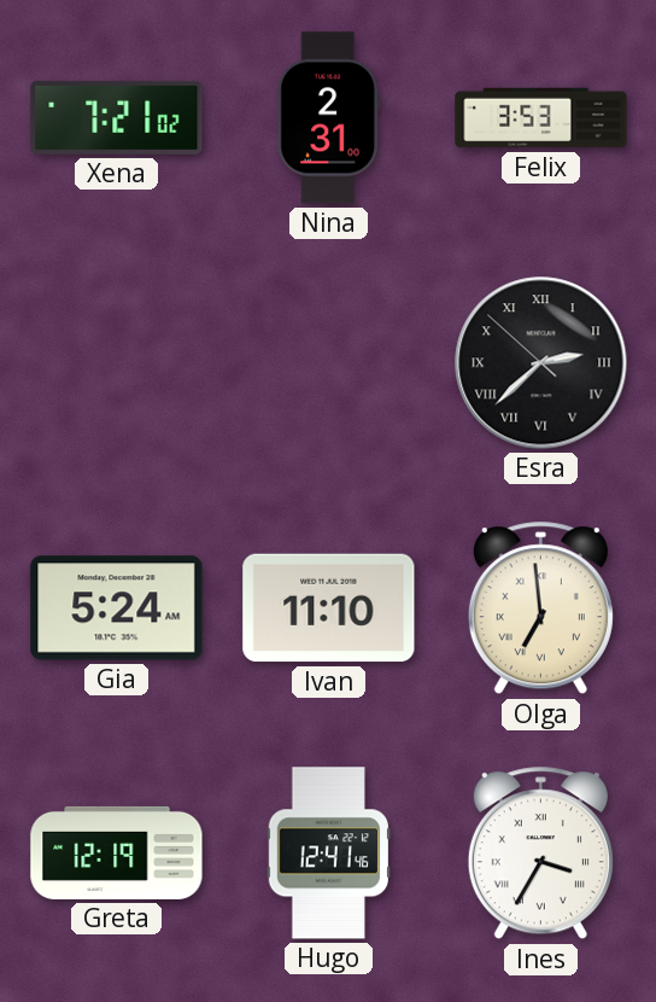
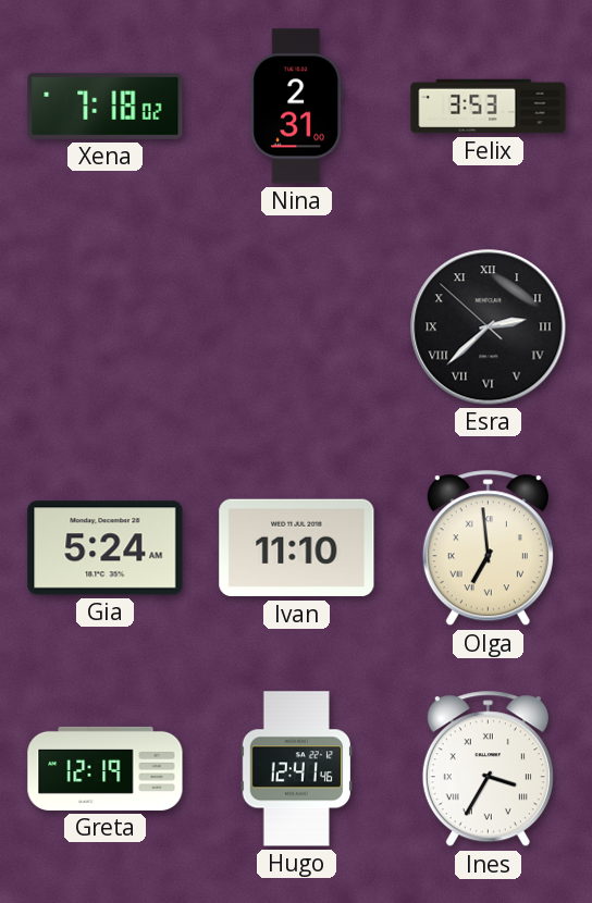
Xena: 7:21 -> 7:18
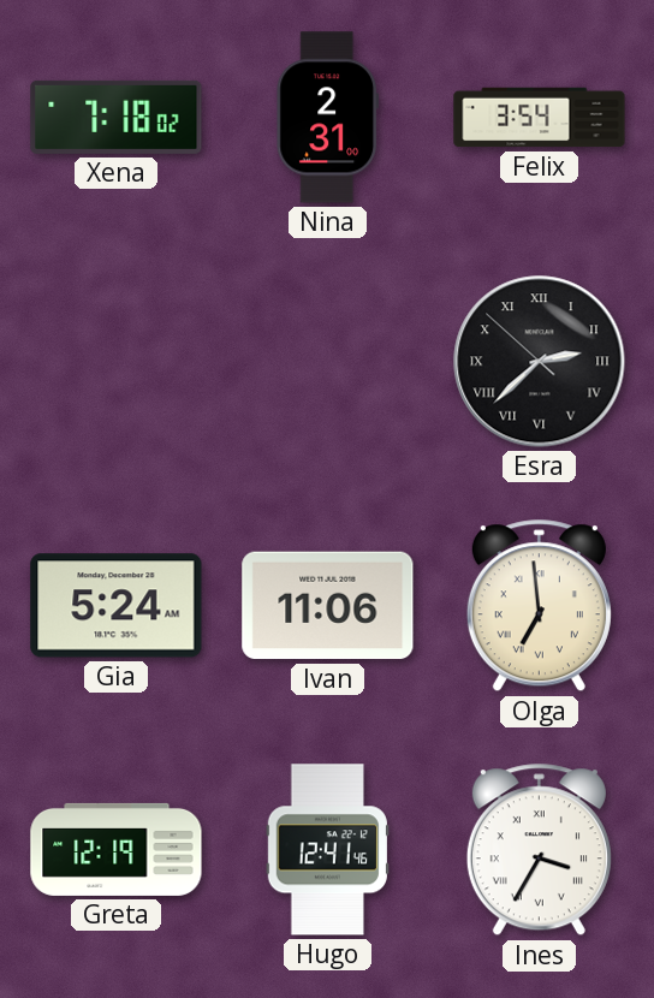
Felix: 3:53 -> 3:54
Ivan: 11:10 -> 11:06
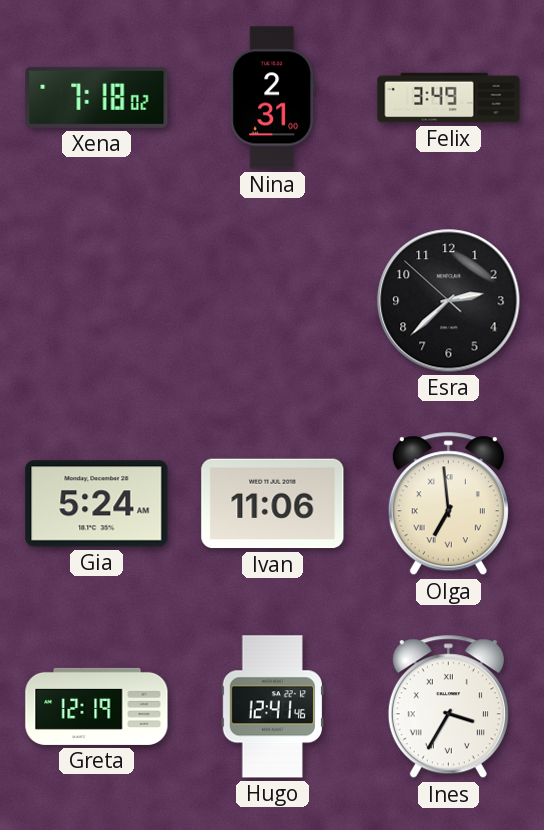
Felix: 3:54 -> 3:49
Esra numerals: Roman -> Arabic
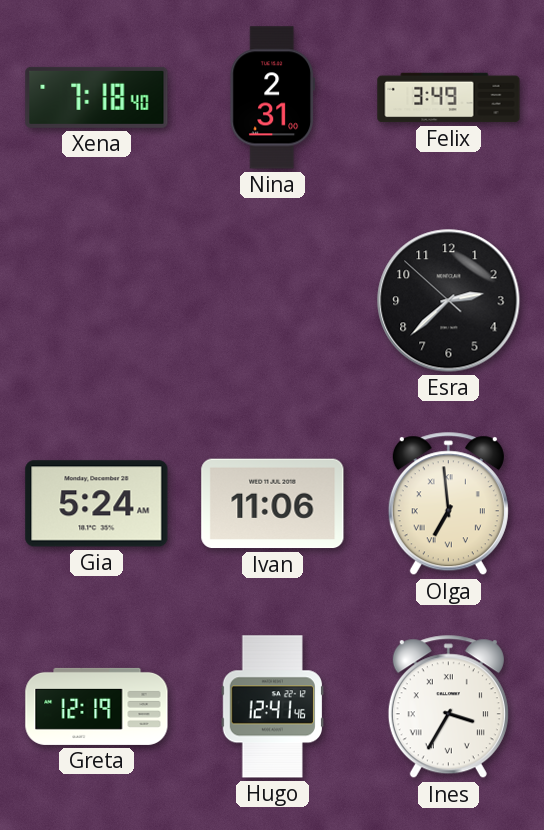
Xena: 7:18:02 -> 7:18:40
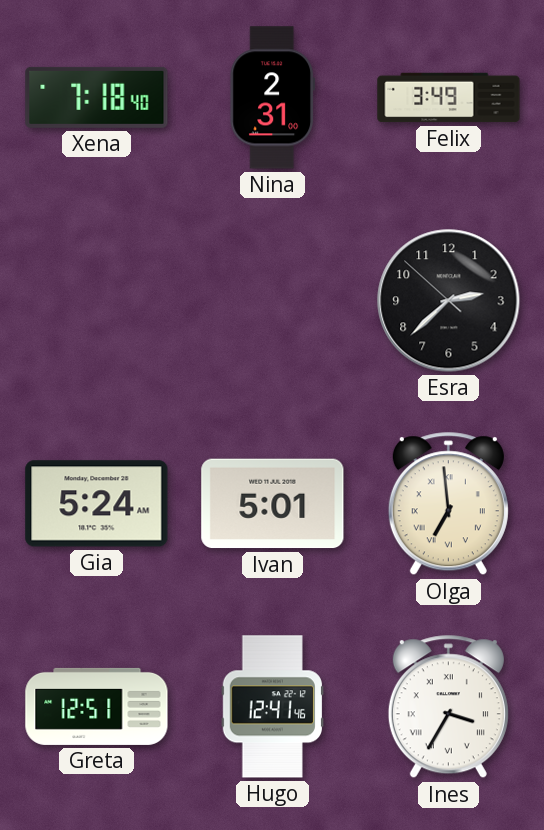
Ivan: 11:06 -> 5:01
Greta: 12:19 -> 12:51
